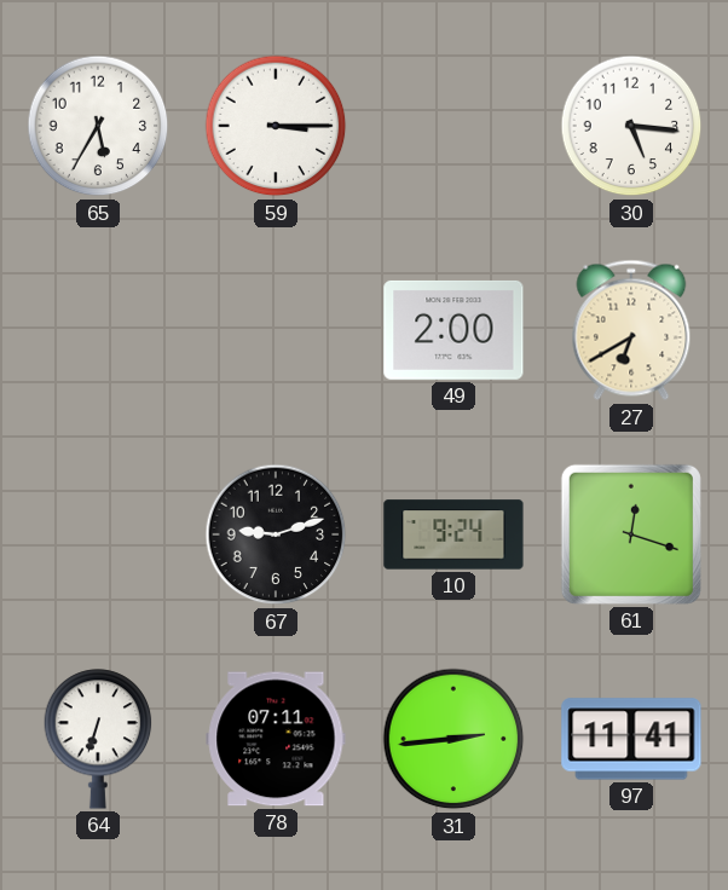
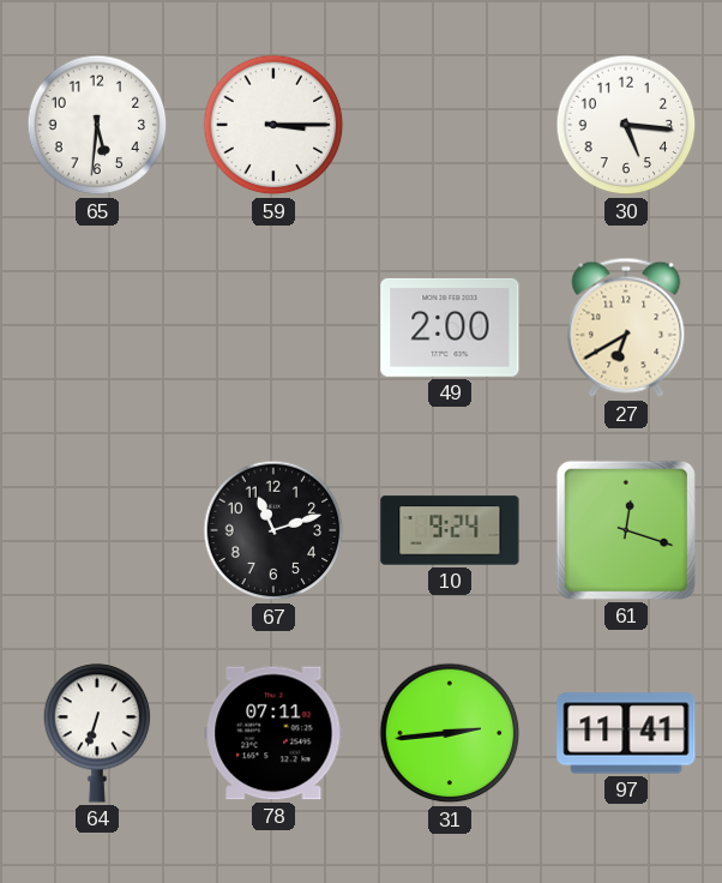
65: 5:35 -> 5:31
67: 9:12 -> 11:12
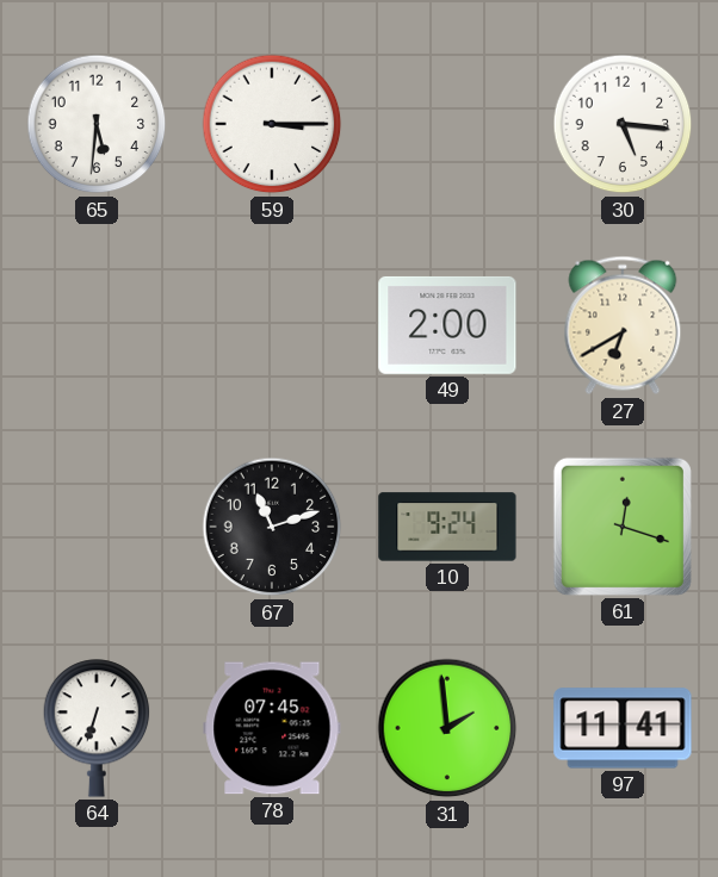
78: 07:11 -> 07:45
31: 2:44 -> 1:59
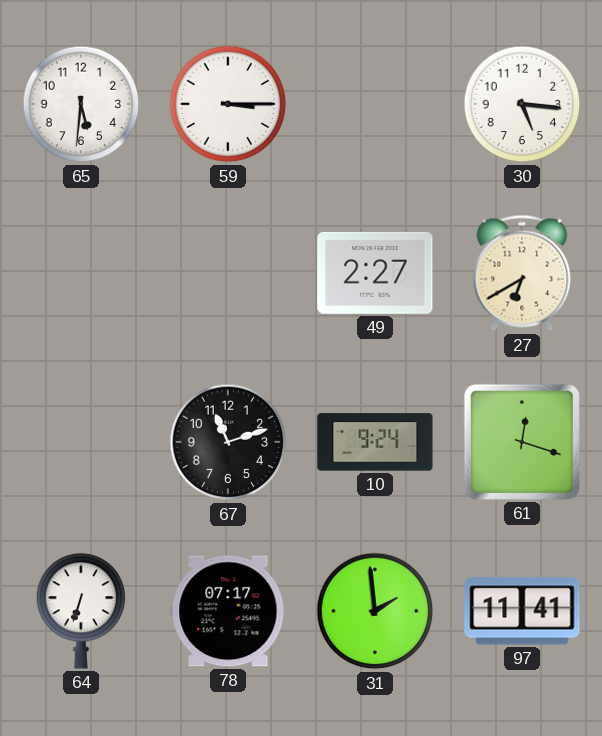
49: 2:00 -> 2:27
78: 07:45 -> 07:17
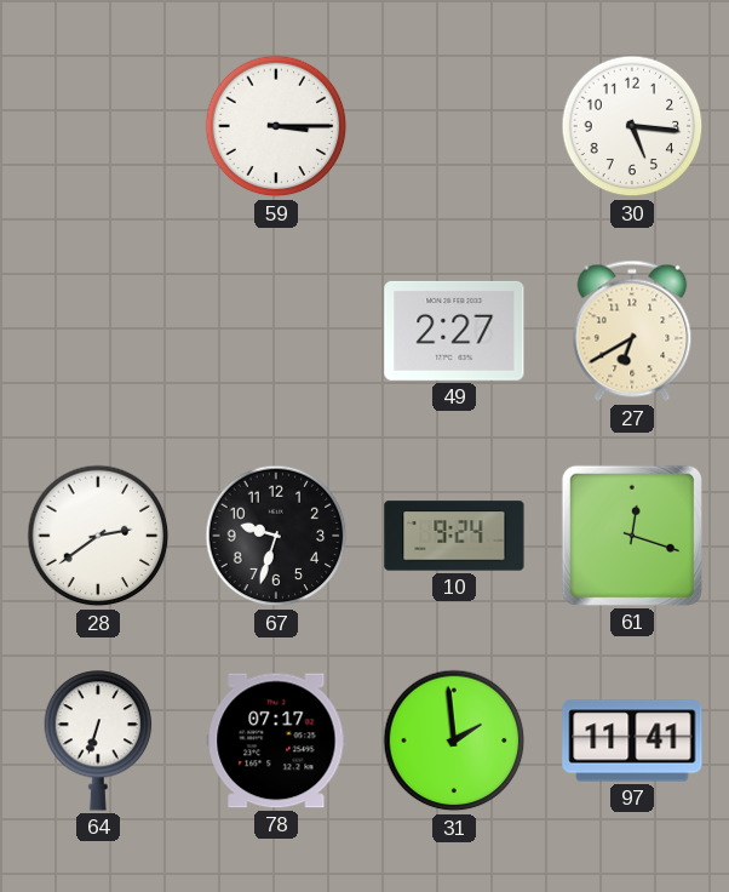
65: 5:31 -> none
28: none -> 2:39
67: 11:12 -> 9:33
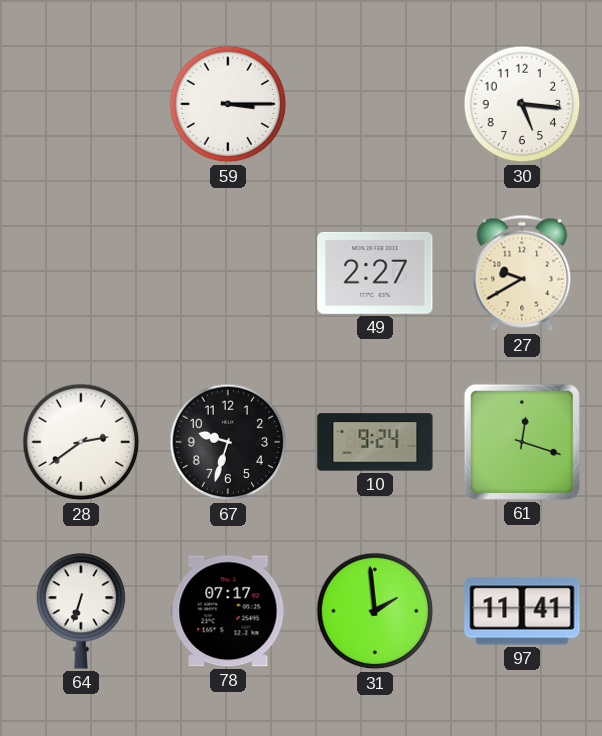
27: 6:40 -> 9:40
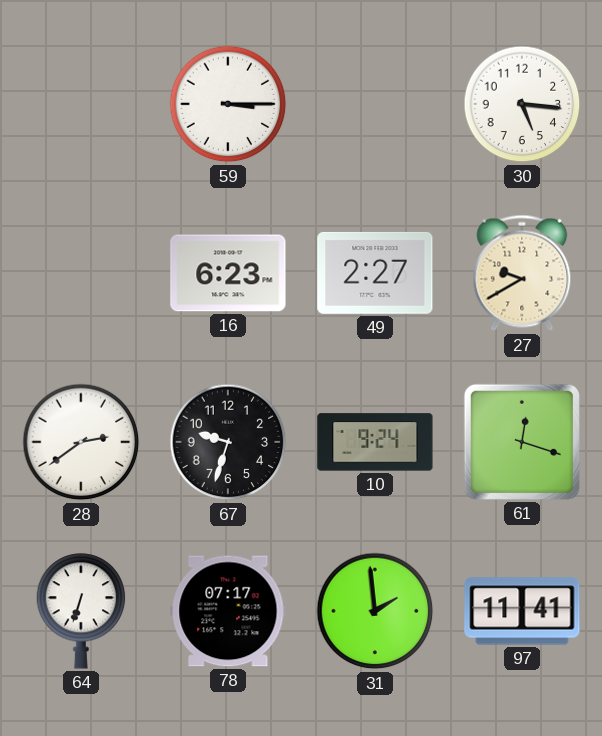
16: none -> 6:23
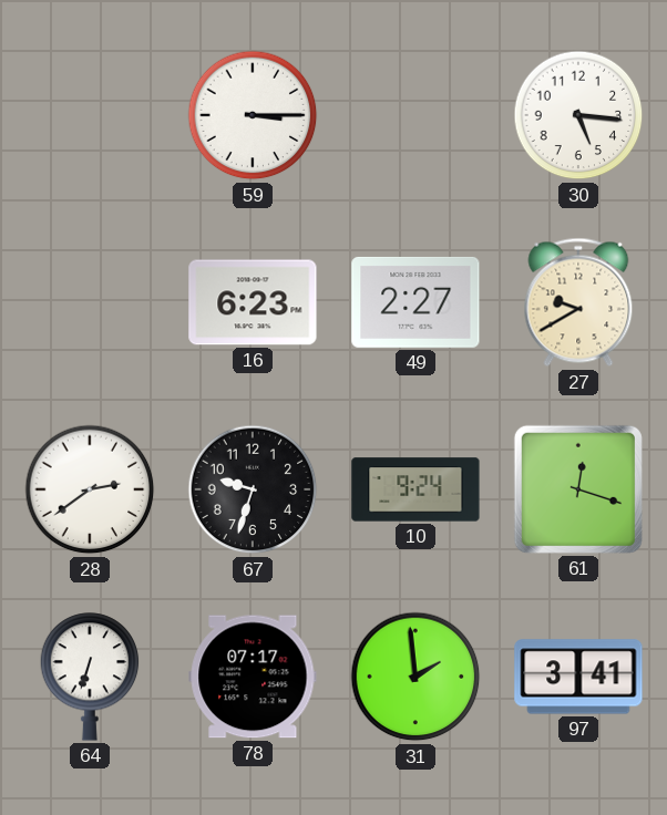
97: 11:41 -> 3:41
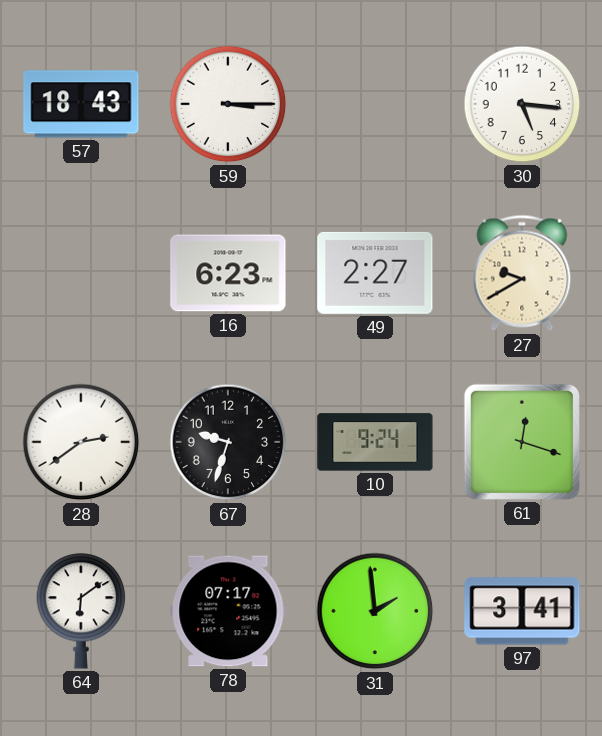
57: none -> 18:43
64: 6:33 -> 6:09
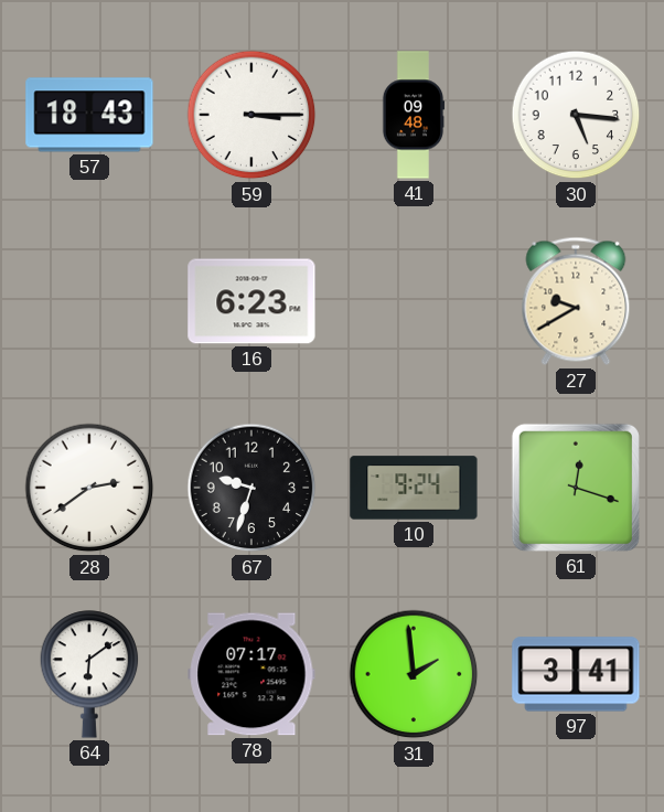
41: none -> 09:48
49: 2:27 -> none
